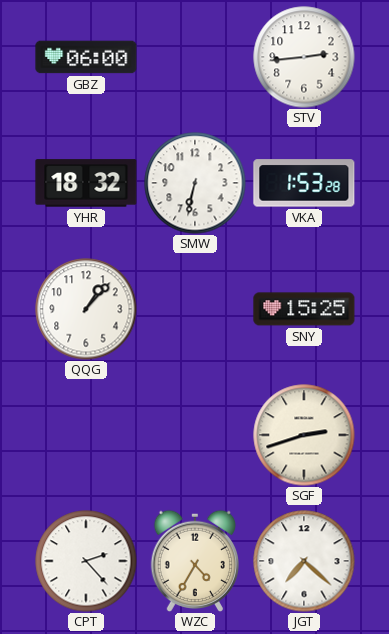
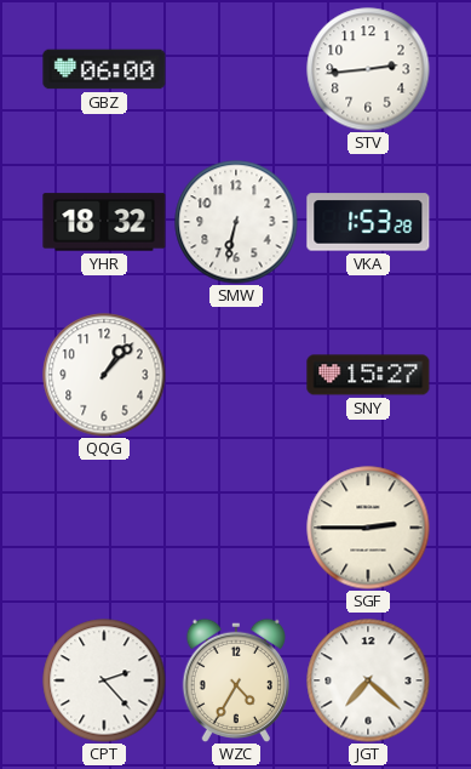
SNY: 15:25 -> 15:27
SGF: 2:42 -> 2:45
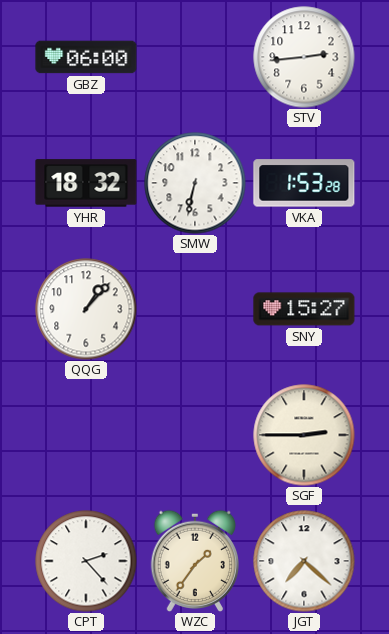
WZC: 4:35 -> 1:36
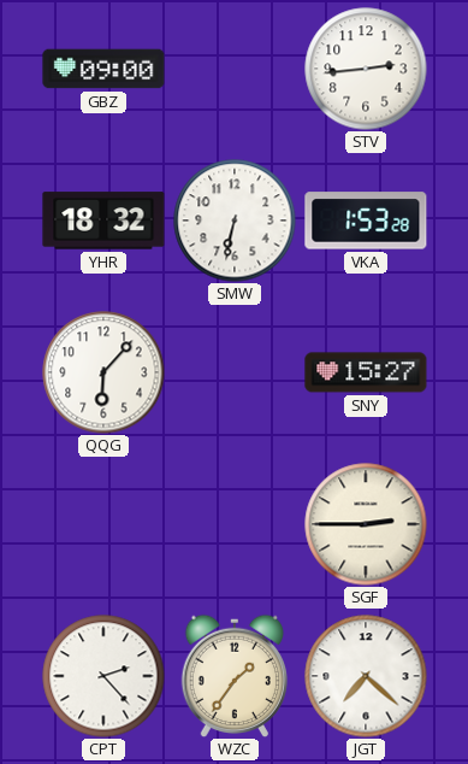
GBZ: 06:00 -> 09:00
QQG: 1:07 -> 6:07
